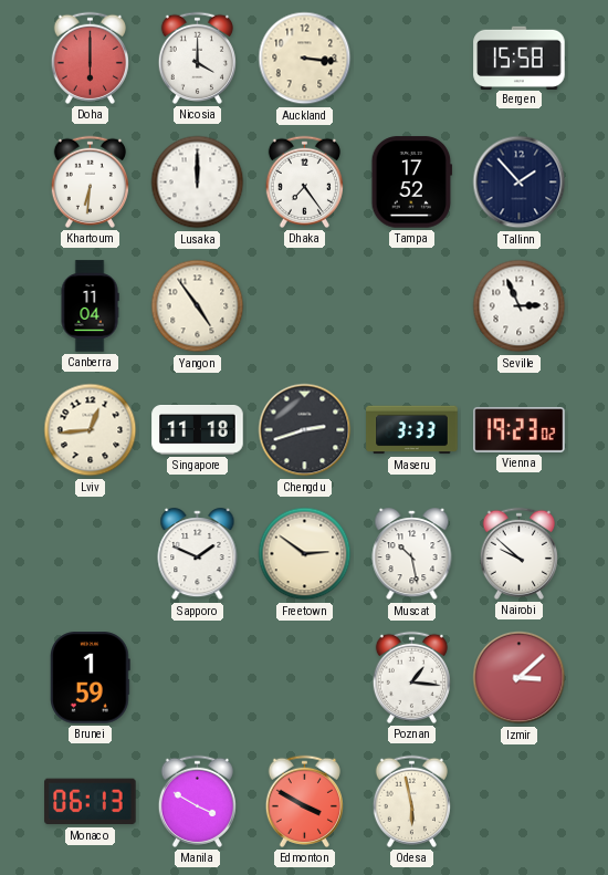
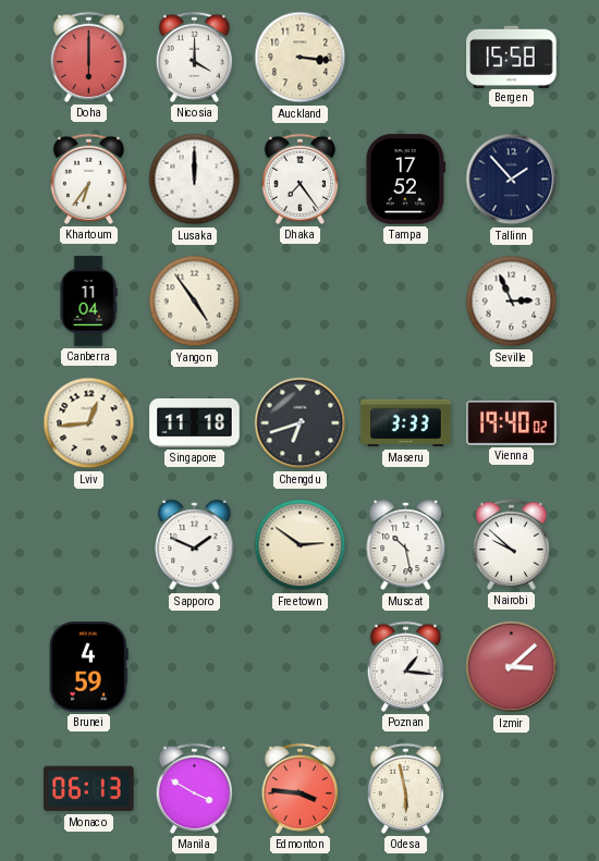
Khartoum: 6:31 -> 6:36
Chengdu: 2:42 -> 6:42
Vienna: 19:23 -> 19:40
Brunei: 1:59 -> 4:59
Edmonton: 3:50 -> 3:46
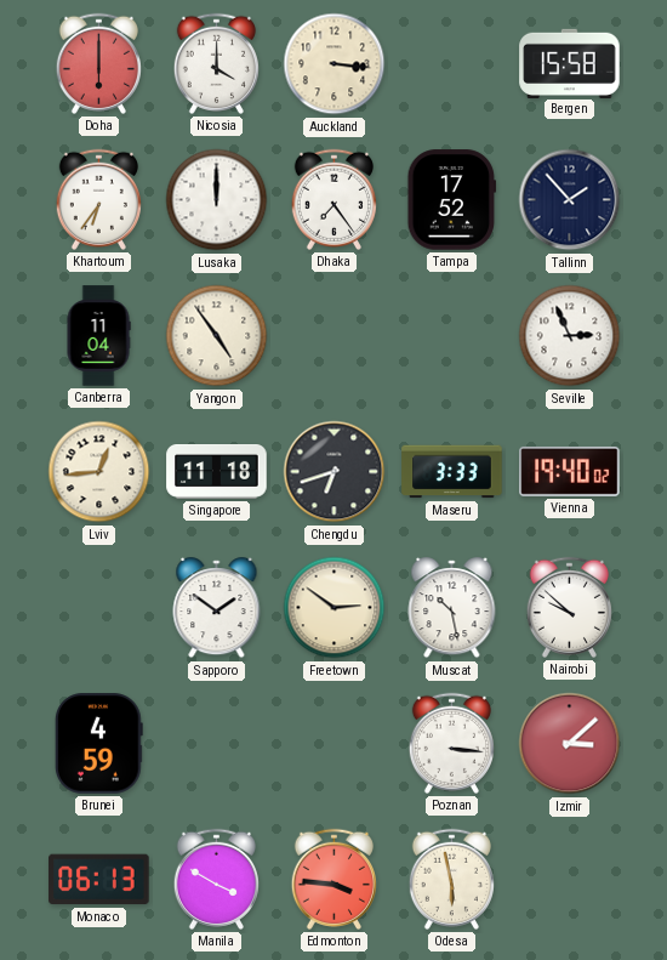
Sapporo: 1:49 -> 1:51
Poznan: 1:16 -> 3:16
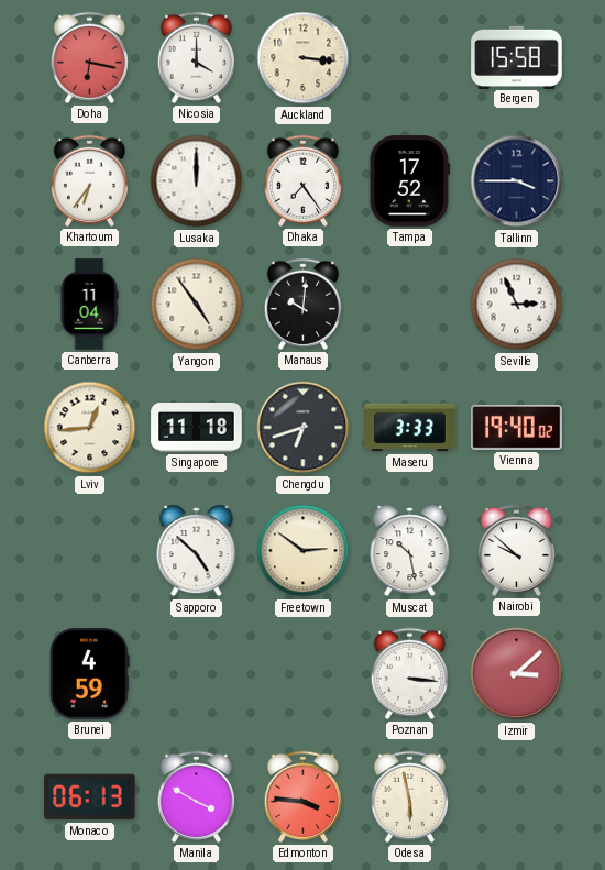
Doha: 6:00 -> 6:17
Tallinn: 1:53 -> 3:45
Manaus: none -> 10:01
Sapporo: 1:51 -> 4:52
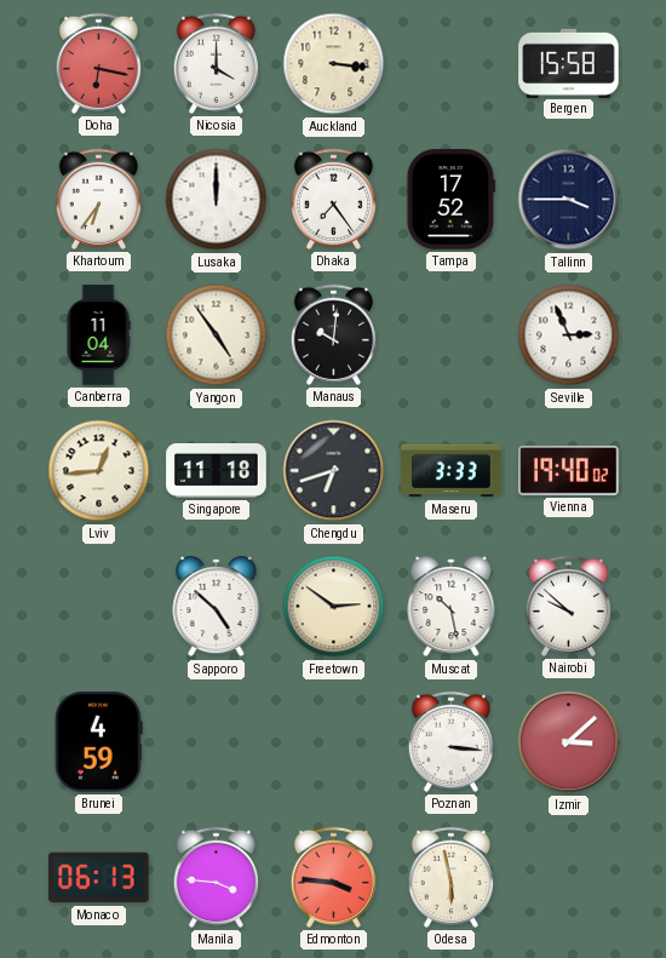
Manila: 3:50 -> 3:46
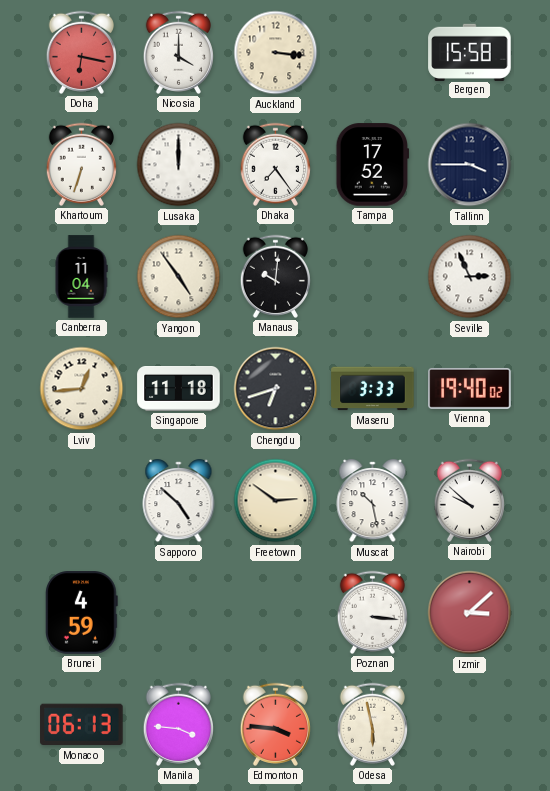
Khartoum: 6:36 -> 6:33
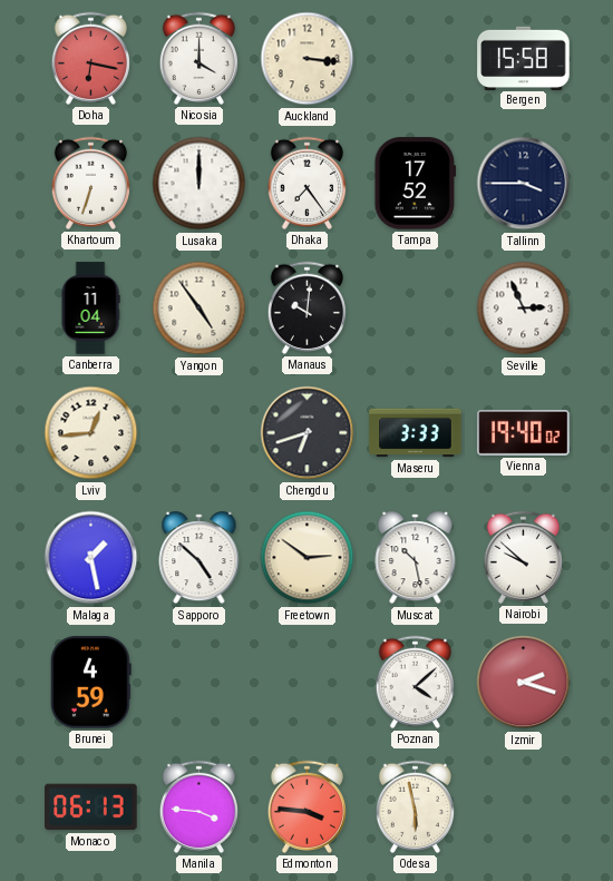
Singapore: 11:18 -> none
Malaga: none -> 1:28
Poznan: 3:16 -> 4:08
Izmir: 3:08 -> 2:18
